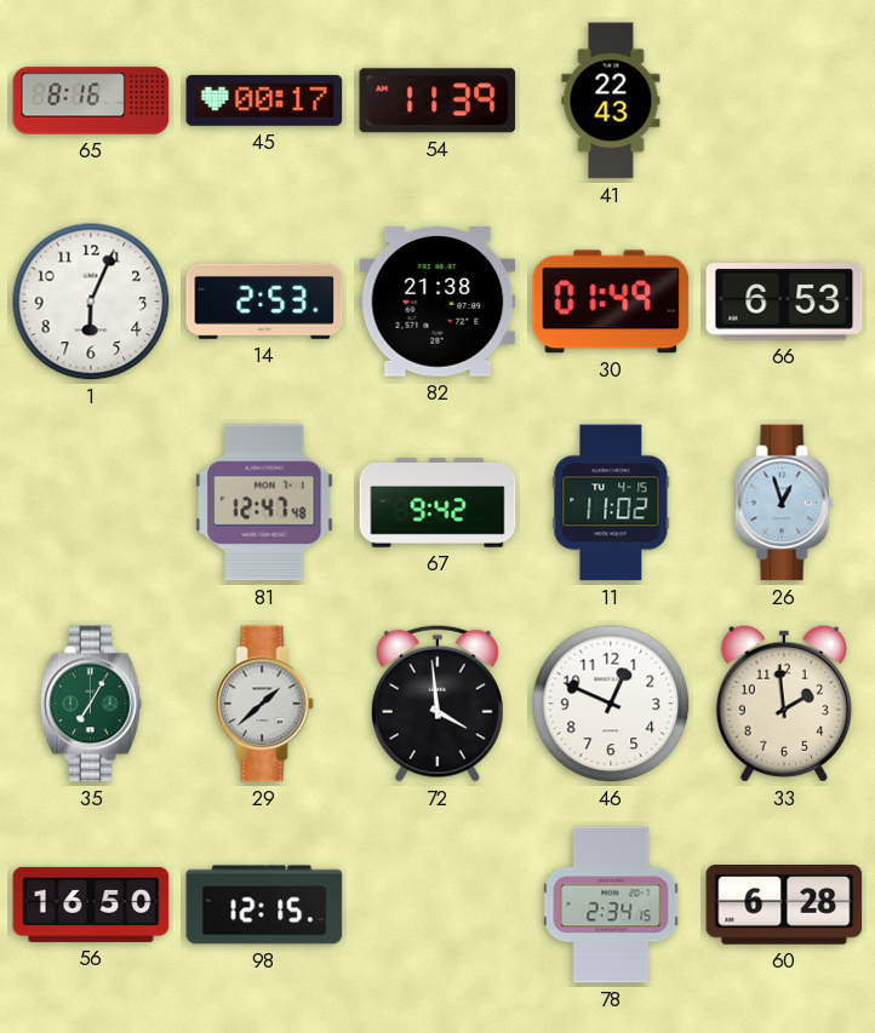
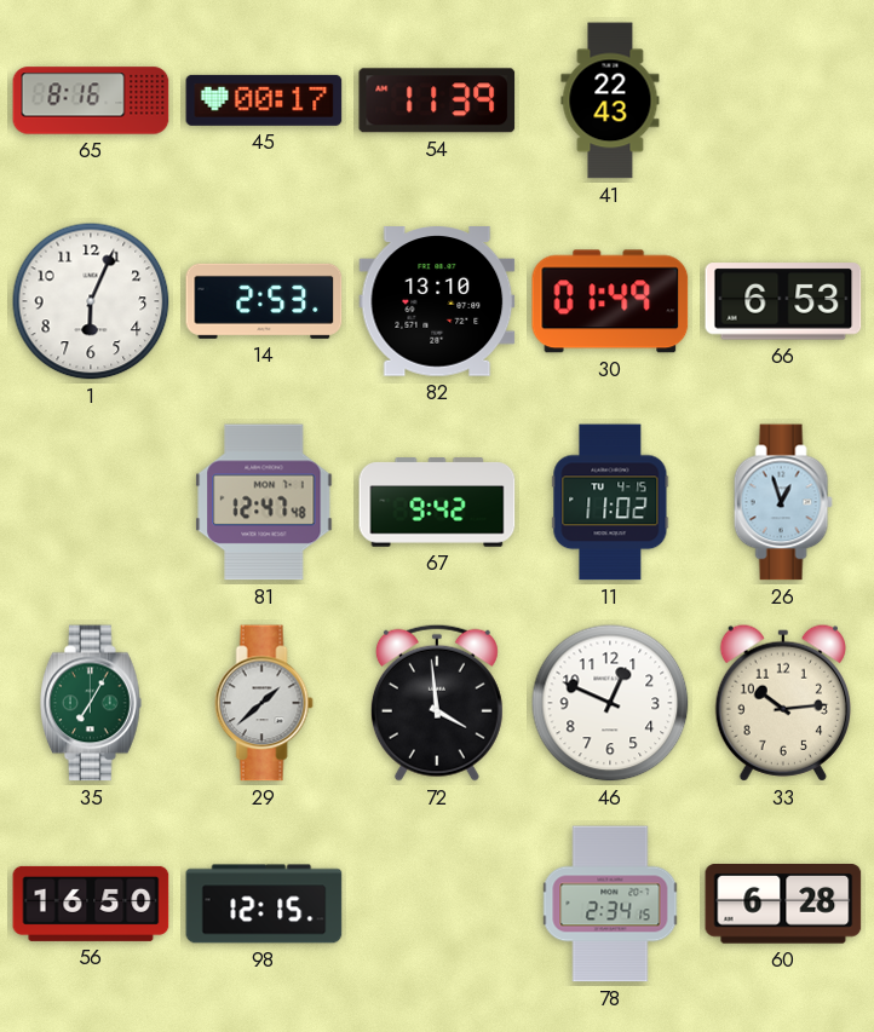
82: 21:38 -> 13:10
33: 1:59 -> 10:14
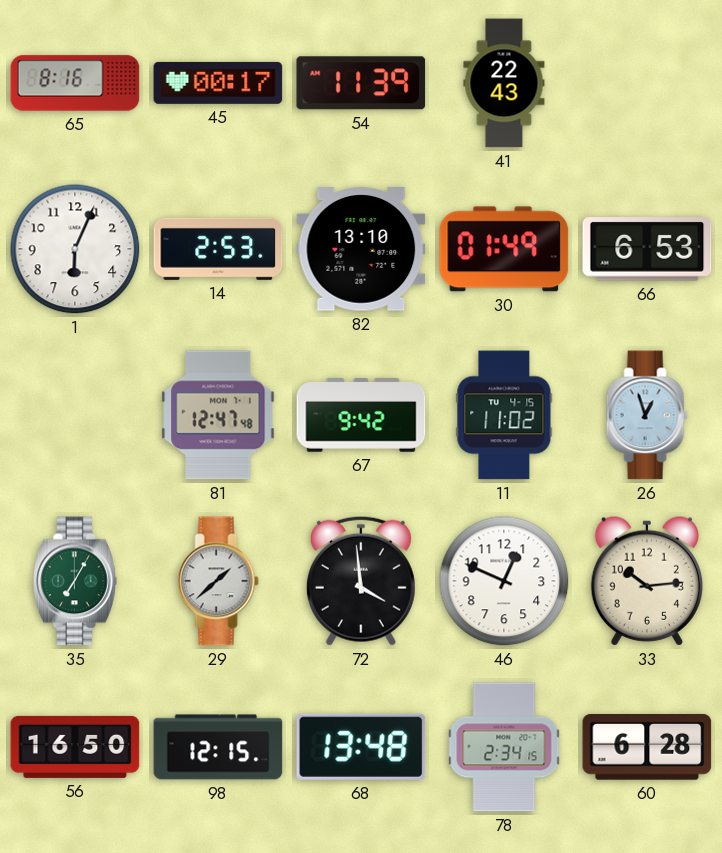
68: none -> 13:48
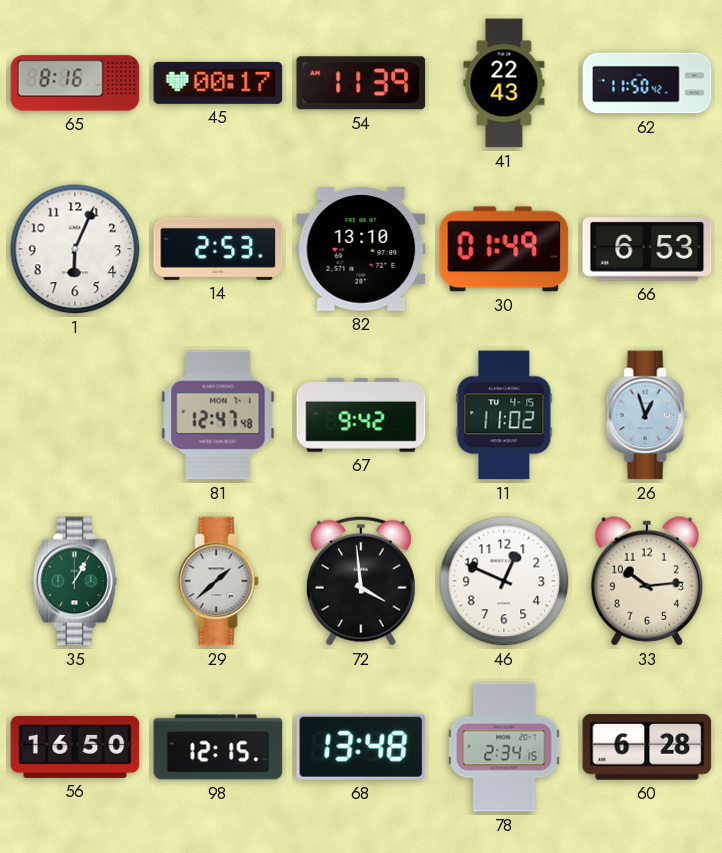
62: none -> 11:50
35: 7:05 -> 1:05
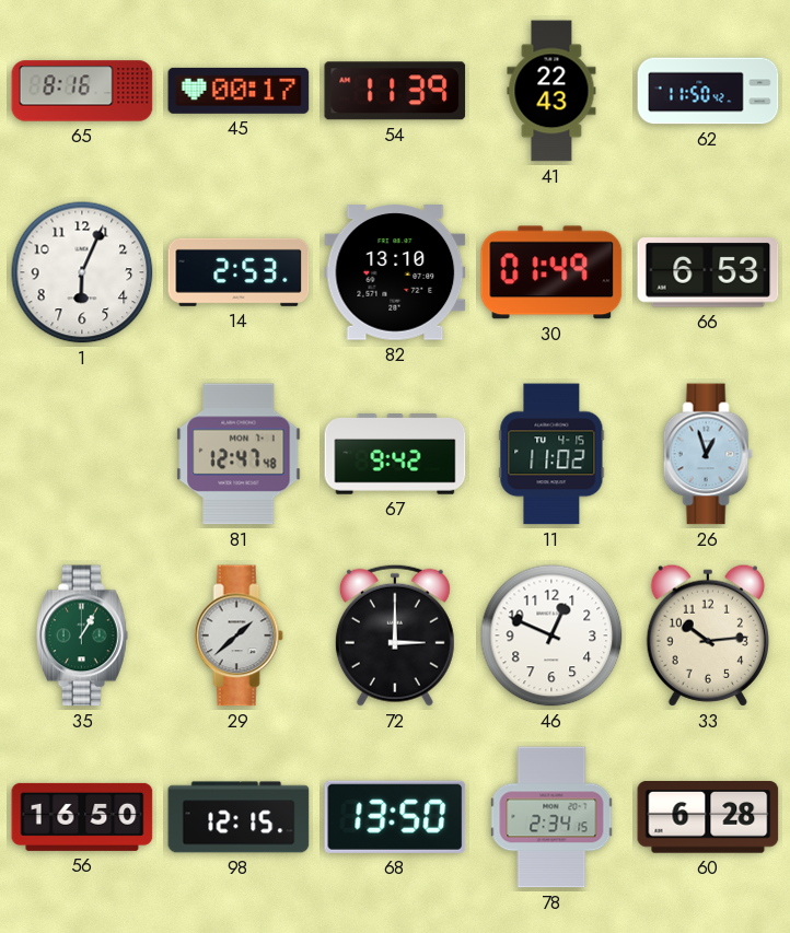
72: 3:59 -> 3:00
68: 13:48 -> 13:50
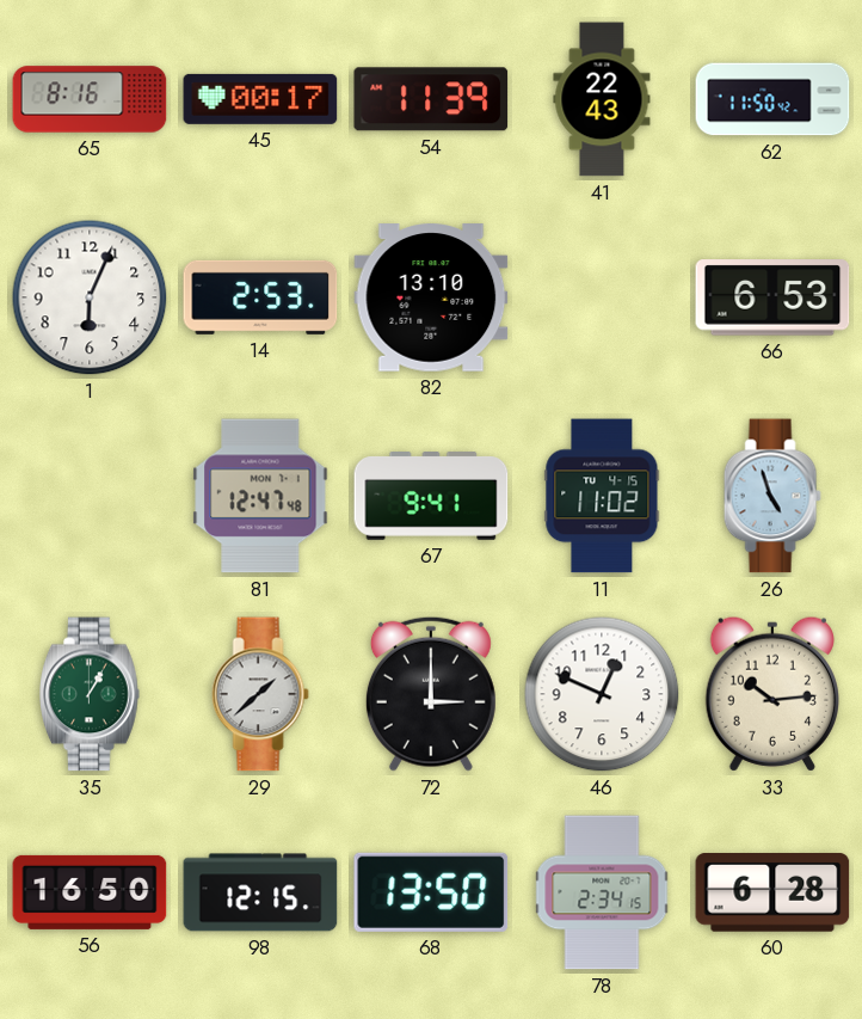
30: 01:49 -> none
67: 9:42 -> 9:41
26: 12:57 -> 4:57
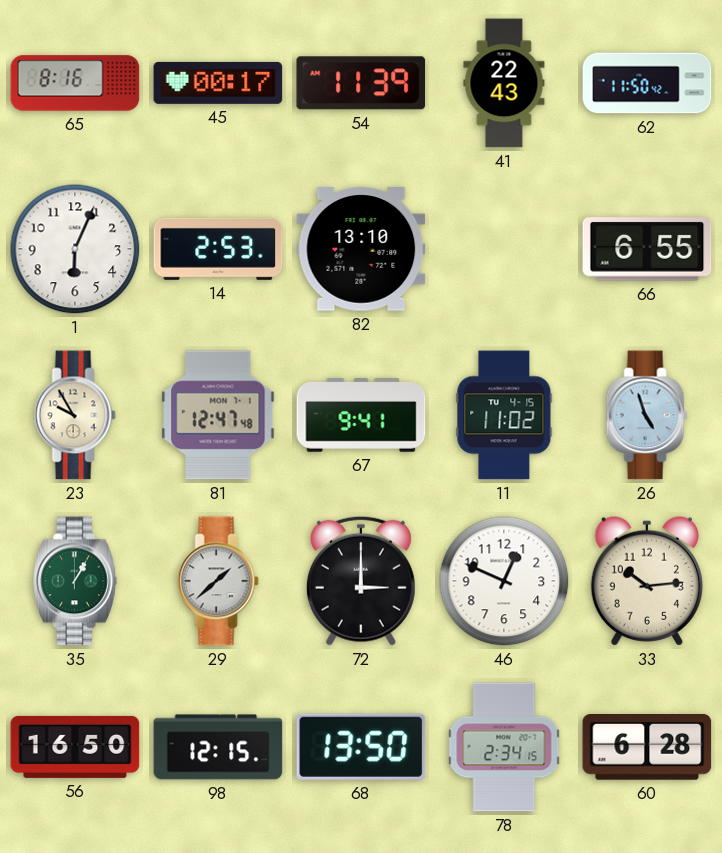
66: 6:53 -> 6:55
23: none -> 9:55
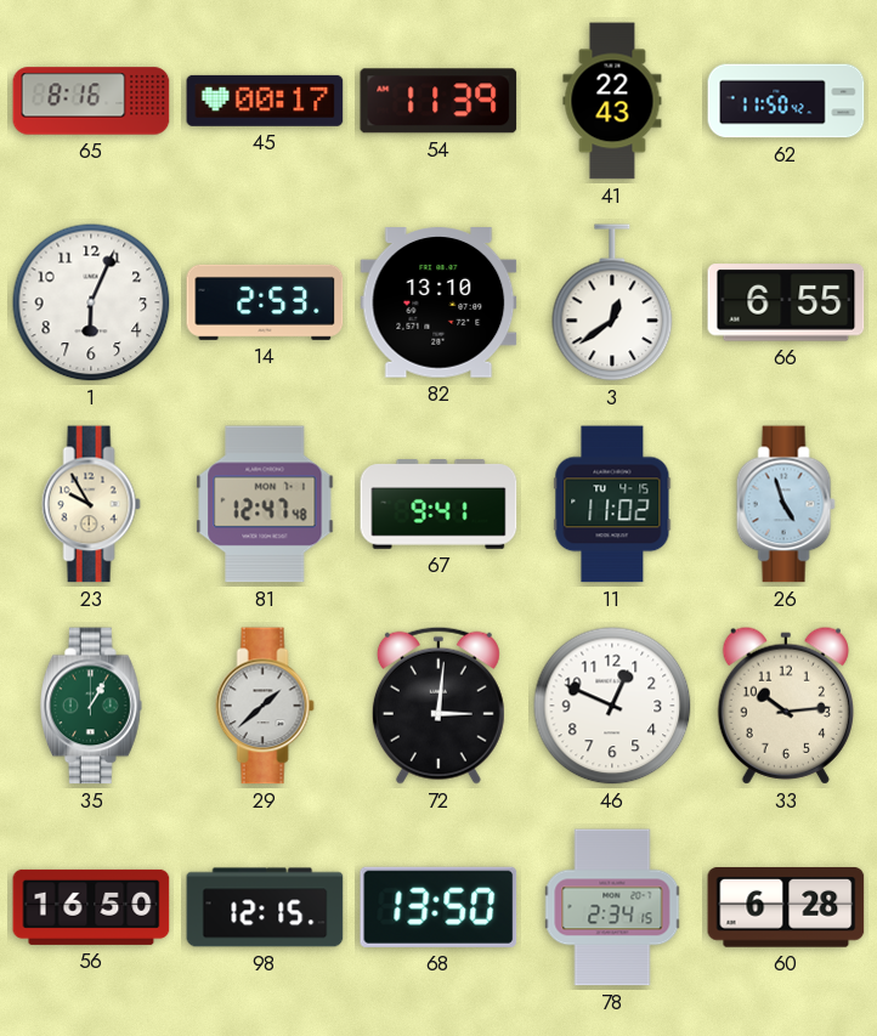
3: none -> 12:39
72: 3:00 -> 3:01
